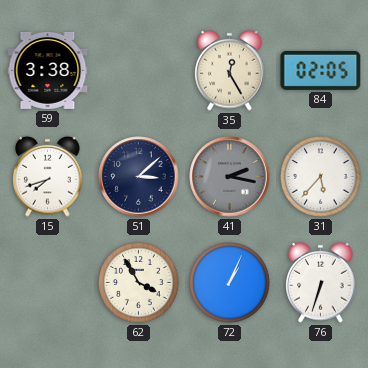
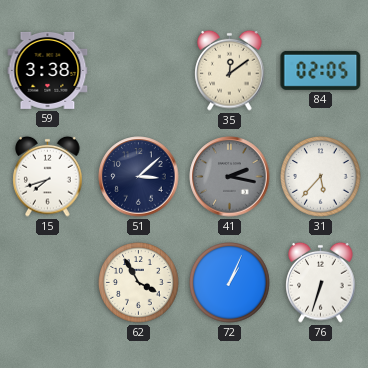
35: 12:25 -> 12:09
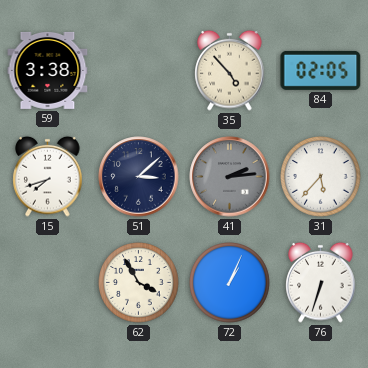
35: 12:09 -> 4:53
41: 2:17 -> 2:14
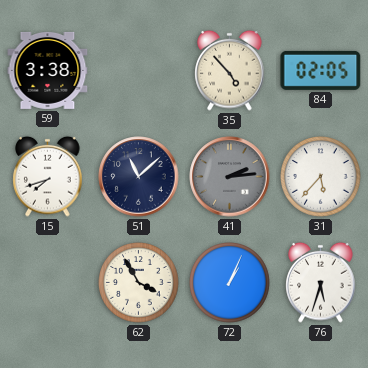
51: 3:08 -> 11:08
76: 6:33 -> 5:33
